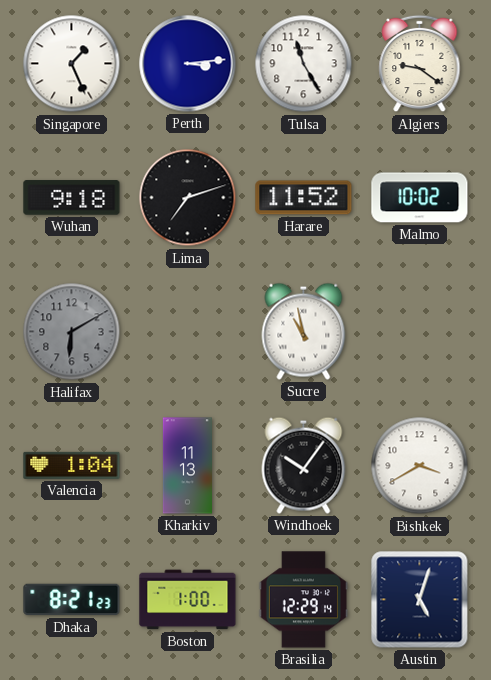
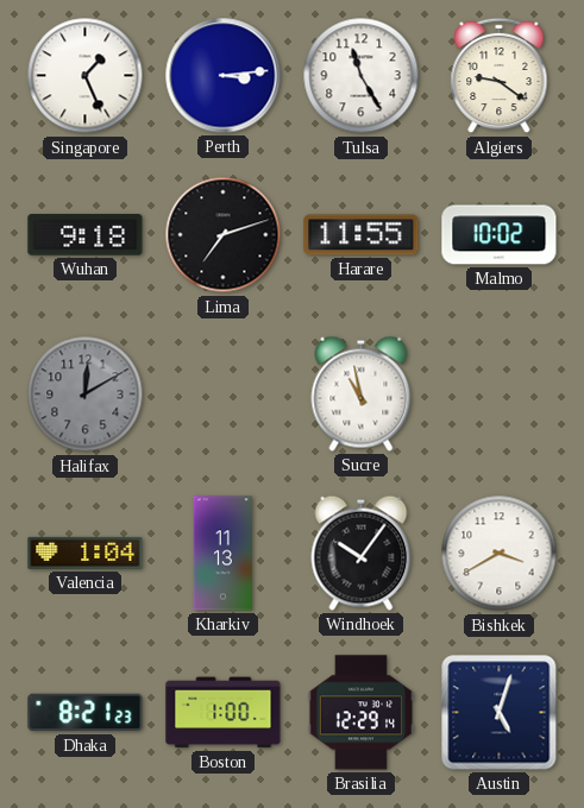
Harare: 11:52 -> 11:55
Halifax: 6:10 -> 12:10
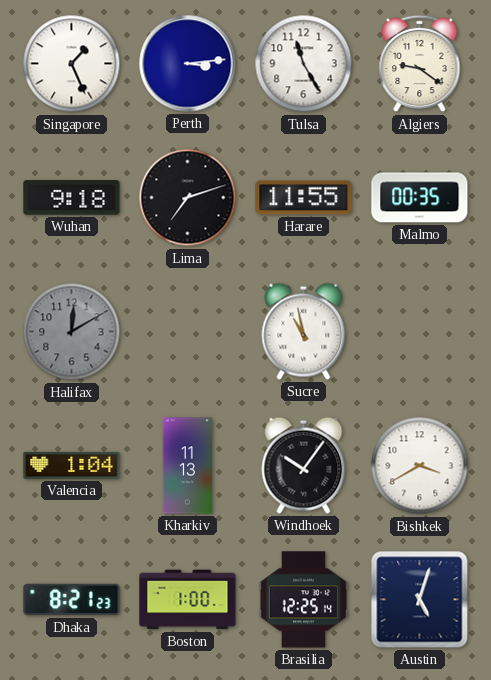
Malmo: 10:02 -> 00:35
Brasilia: 12:29 -> 12:25
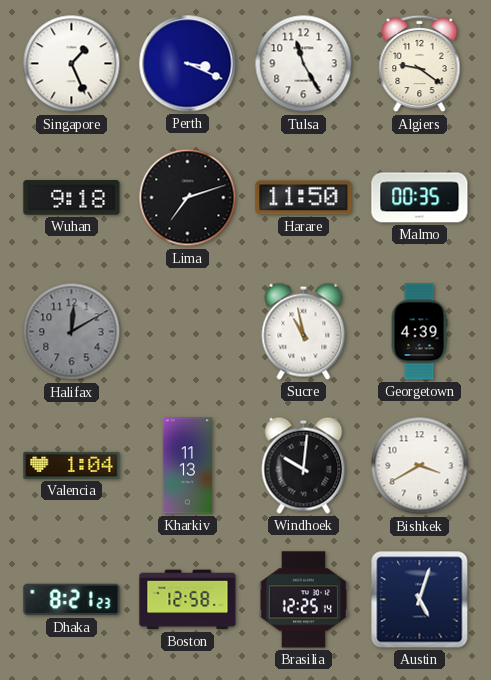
Perth: 3:14 -> 3:19
Harare: 11:55 -> 11:50
Georgetown: none -> 4:39
Windhoek: 10:06 -> 10:01
Boston: 1:00 -> 12:58
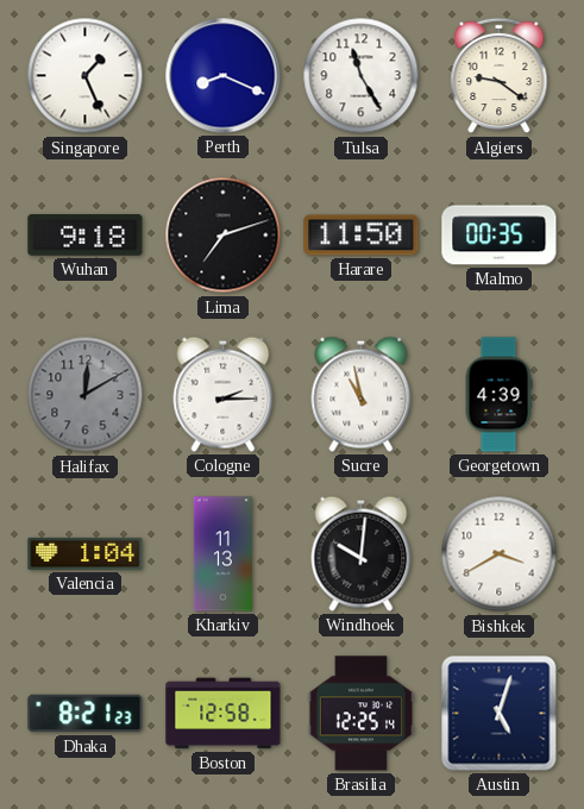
Perth: 3:19 -> 8:19
Cologne: none -> 2:15
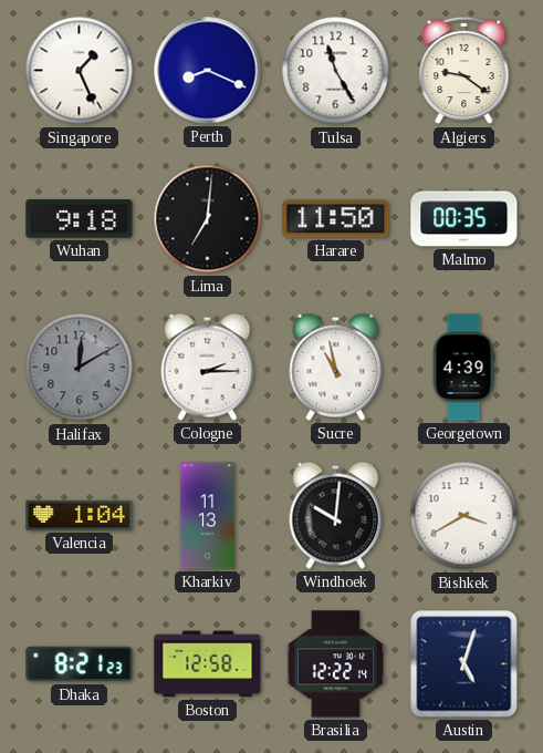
Lima: 7:12 -> 7:01
Brasilia: 12:25 -> 12:22
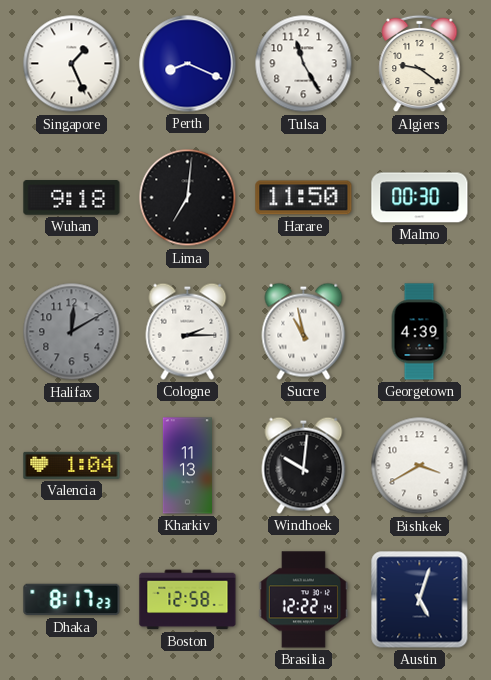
Malmo: 00:35 -> 00:30
Dhaka: 8:21 -> 8:17
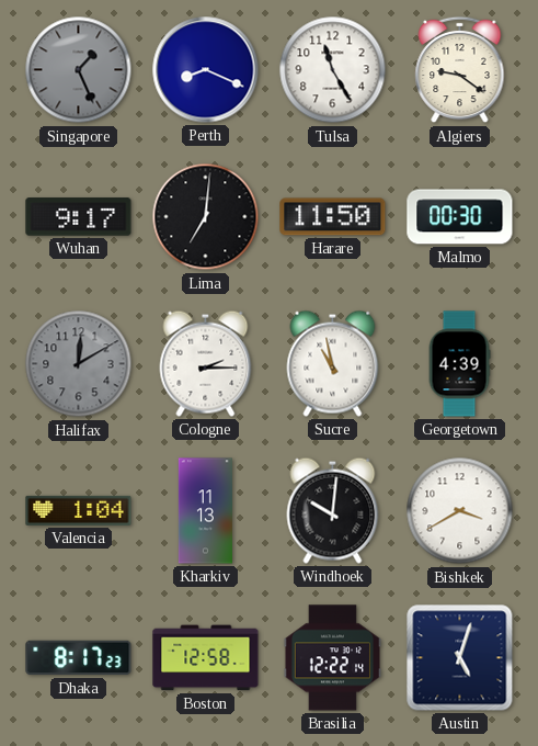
Singapore dial: white -> grey
Wuhan: 9:18 -> 9:17
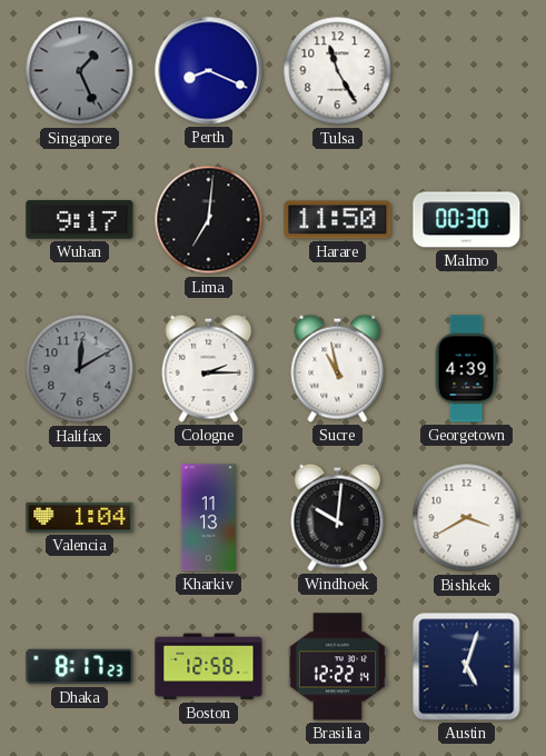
Algiers: 9:21 -> none
